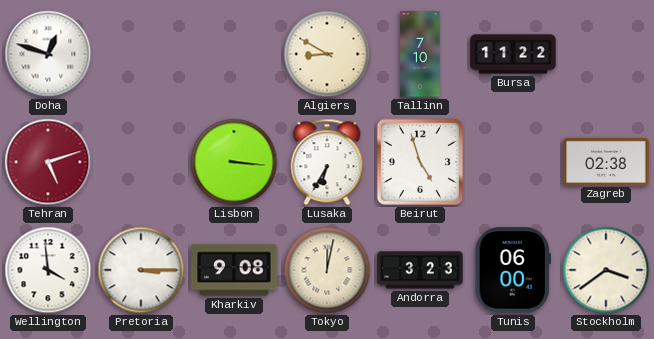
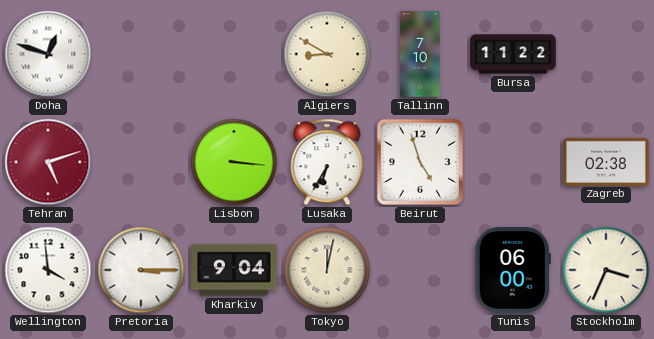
Kharkiv: 9:08 -> 9:04
Andorra: 3:23 -> none
Stockholm: 3:39 -> 3:34
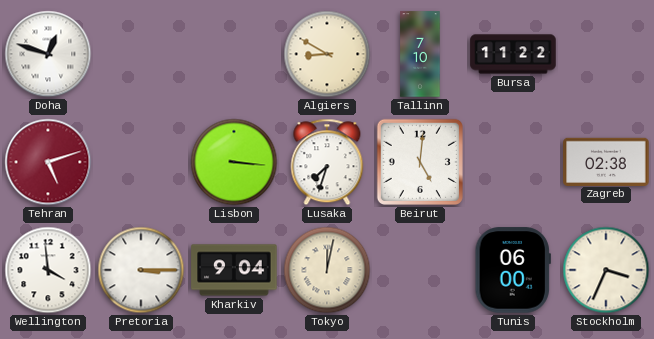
Lusaka: 6:35 -> 7:33
Beirut: 4:57 -> 5:01
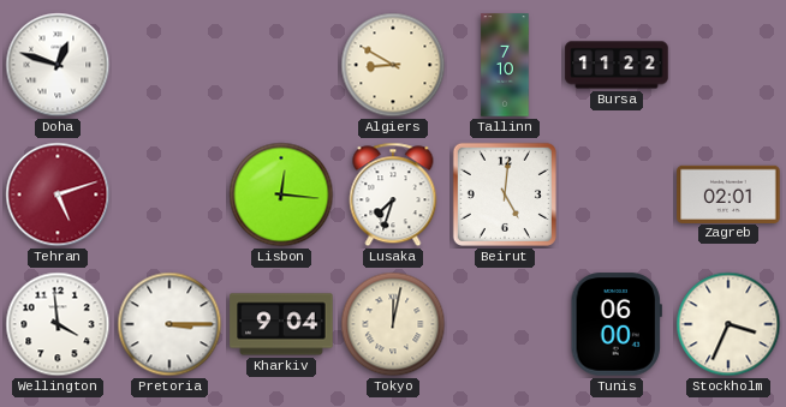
Lisbon: 3:16 -> 12:16
Zagreb: 02:38 -> 02:01
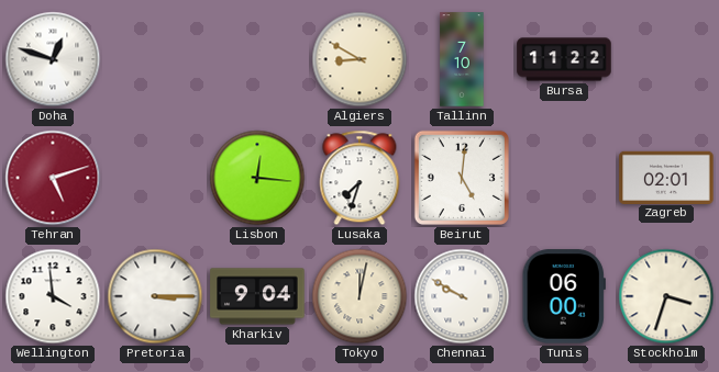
Chennai: none -> 9:50
Stockholm: 3:34 -> 3:33
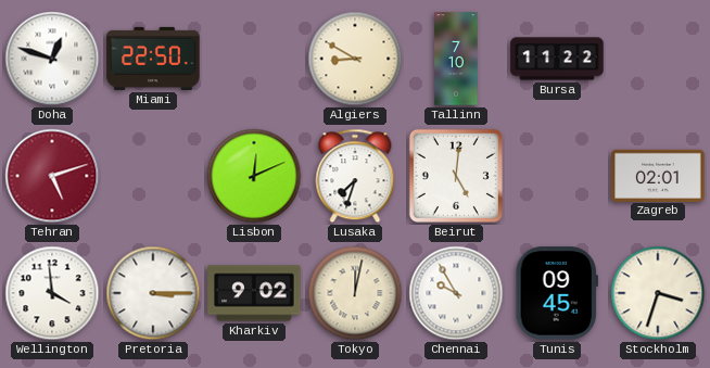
Miami: none -> 22:50
Lisbon: 12:16 -> 12:11
Kharkiv: 9:04 -> 9:02
Chennai: 9:50 -> 9:55
Tunis: 06:00 -> 09:45
